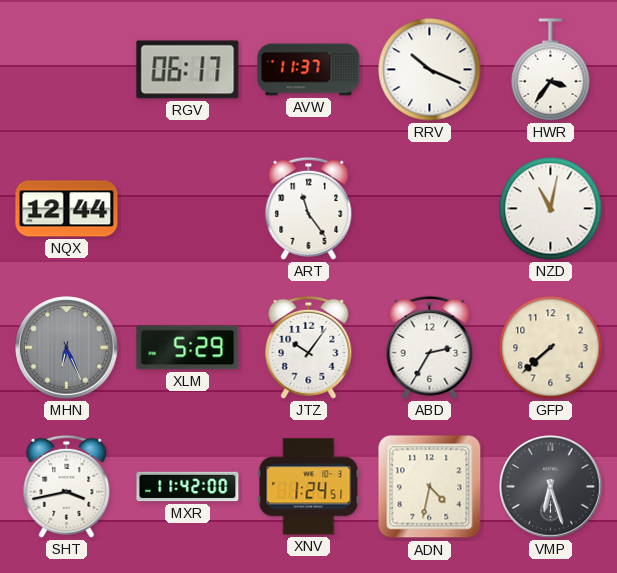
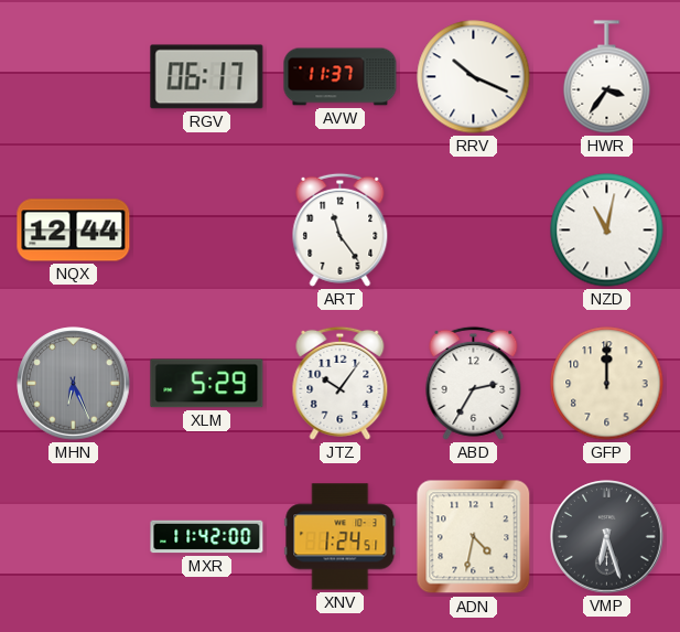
GFP: 7:38 -> 12:00
SHT: 3:43 -> none
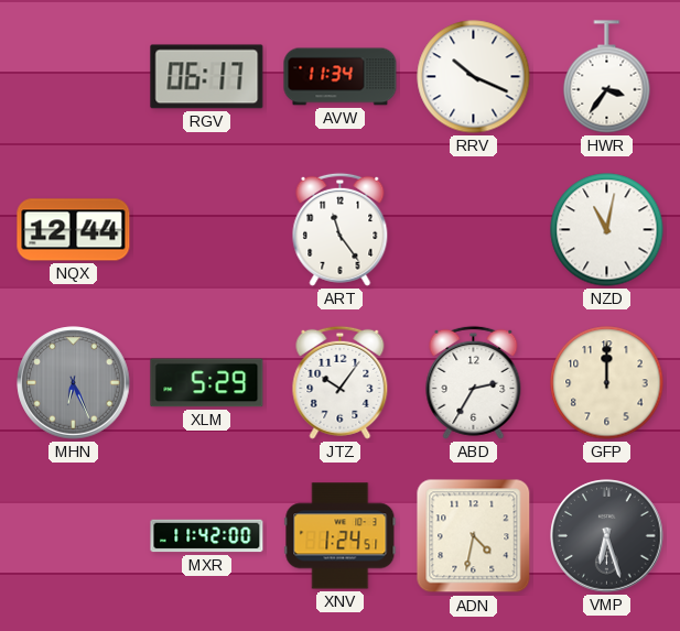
AVW: 11:37 -> 11:34
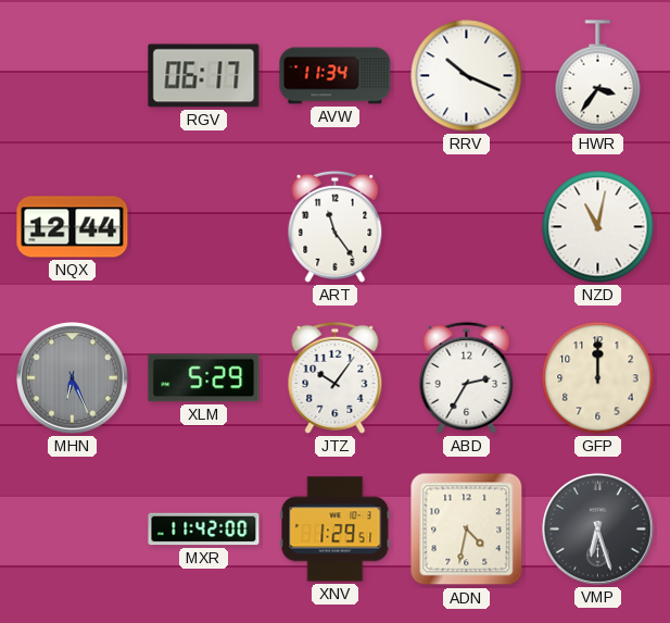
XNV: 1:24 -> 1:29
